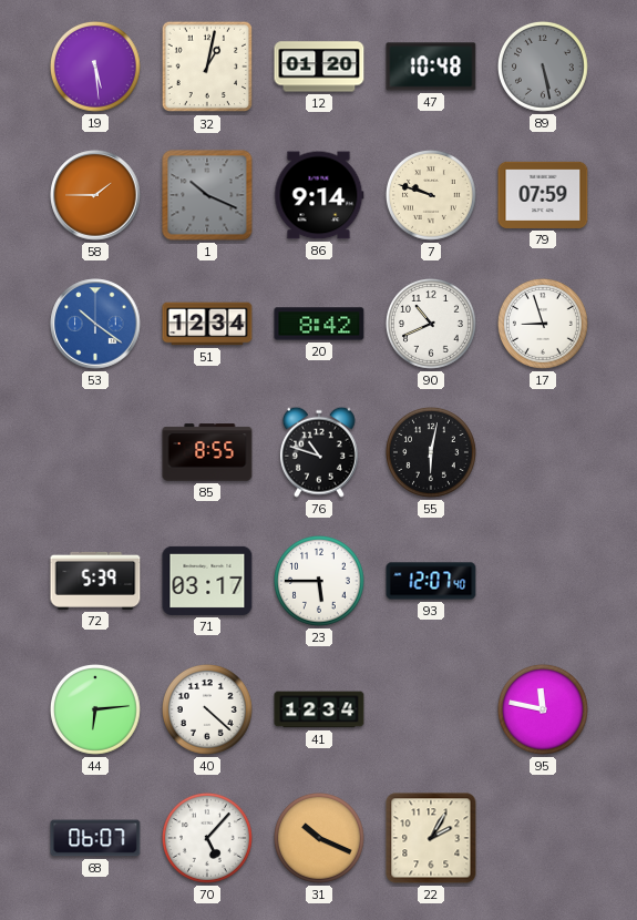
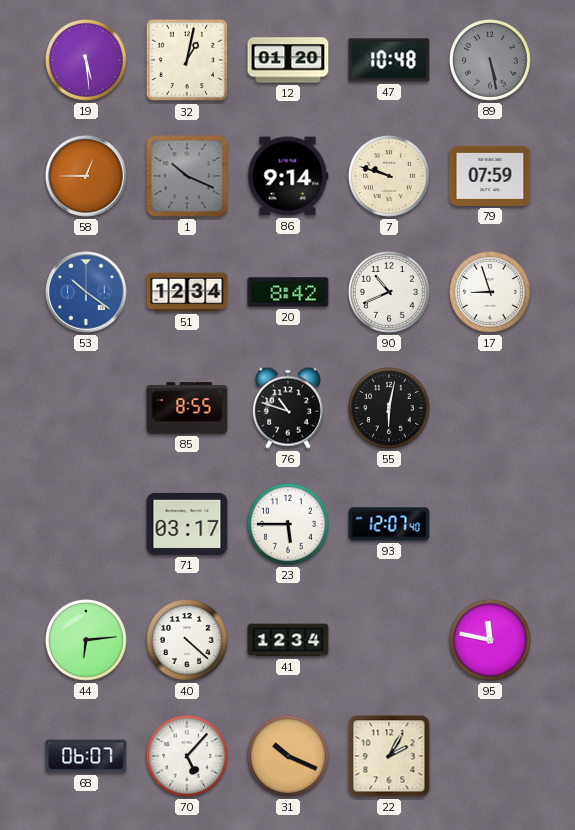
58: 1:45 -> 12:45
72: 5:39 -> none
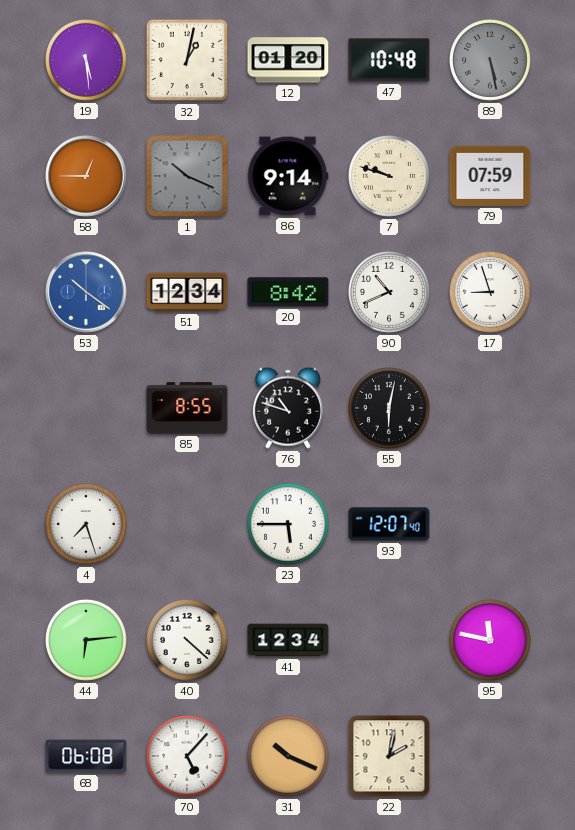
4: none -> 7:27
71: 03:17 -> none
68: 06:07 -> 06:08
22: 2:05 -> 2:02
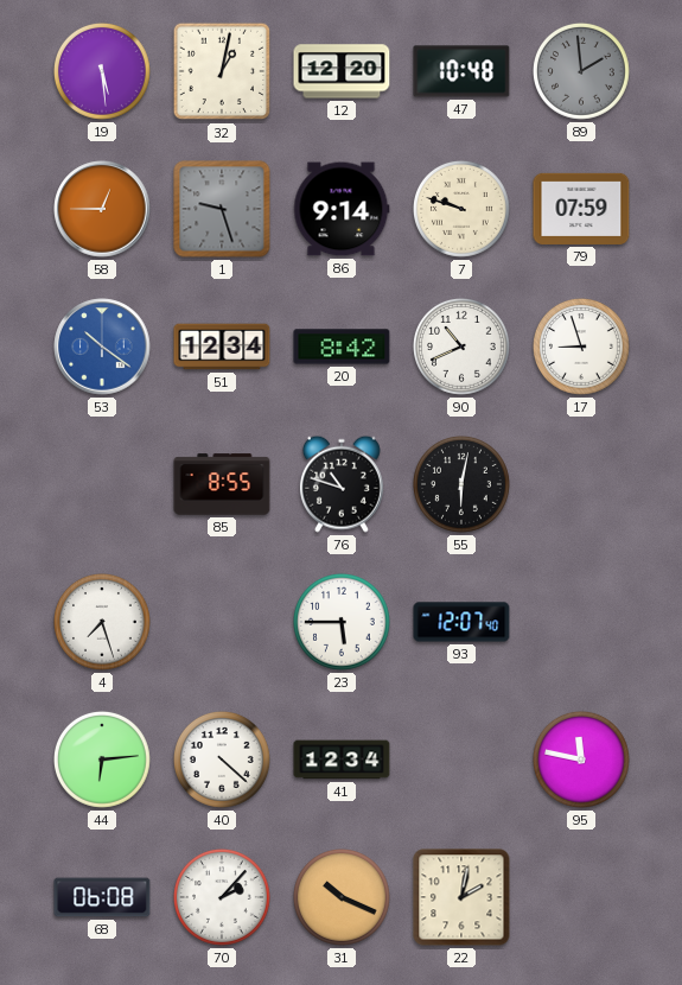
12: 01:20 -> 12:20
89: 5:28 -> 1:59
1: 10:19 -> 9:27
70: 5:07 -> 2:07
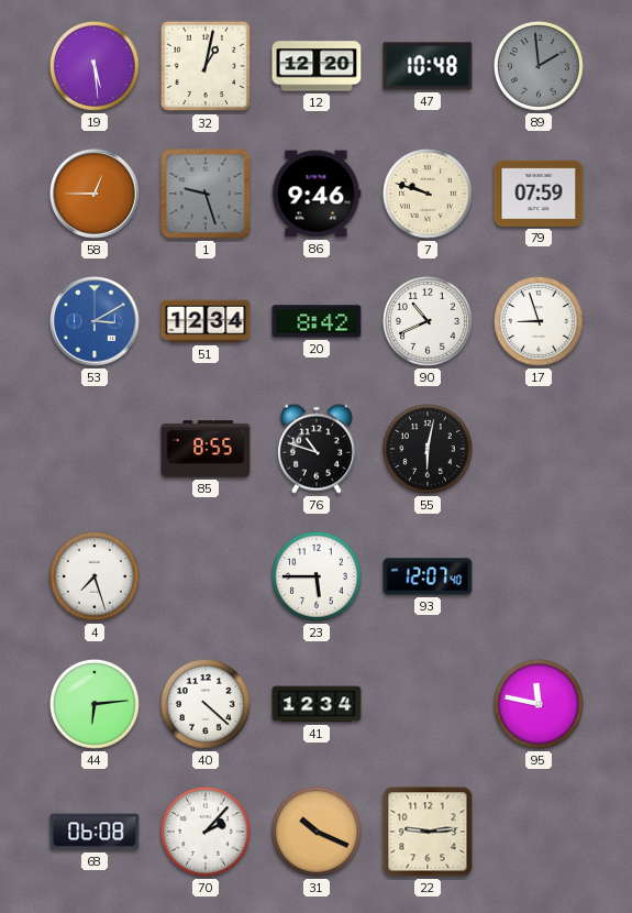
86: 9:14 -> 9:46
53: 10:21 -> 3:10
22: 2:02 -> 9:14
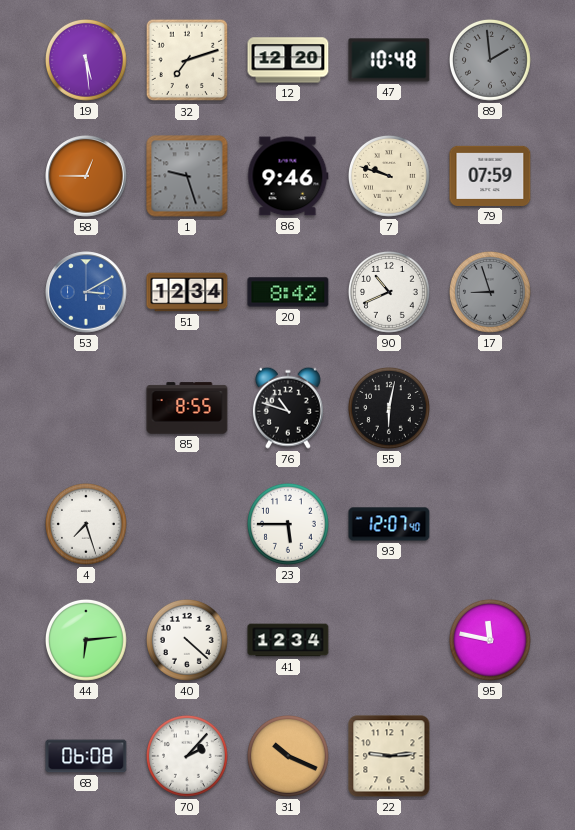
32: 1:02 -> 7:12
17 dial: white -> grey
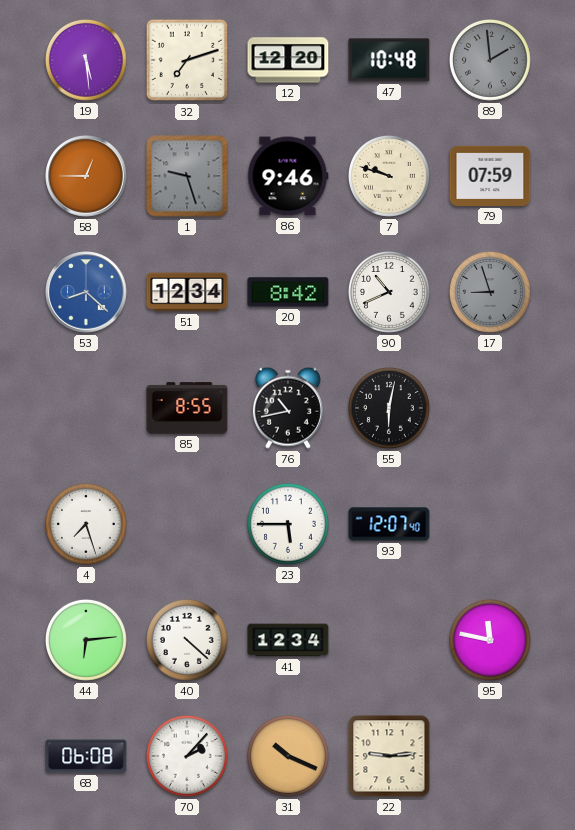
53: 3:10 -> 8:22
76: 10:48 -> 10:43
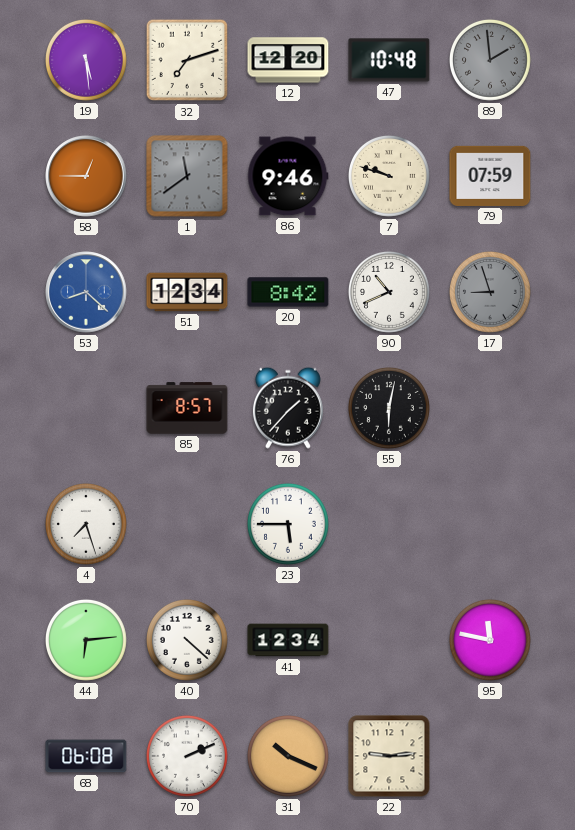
1: 9:27 -> 11:39
85: 8:55 -> 8:57
76: 10:43 -> 1:37
93: 12:07 -> none
70: 2:07 -> 2:11
